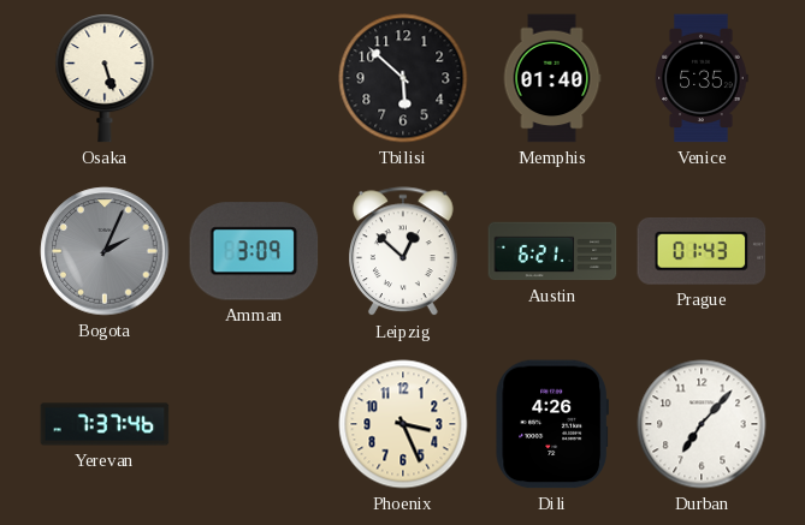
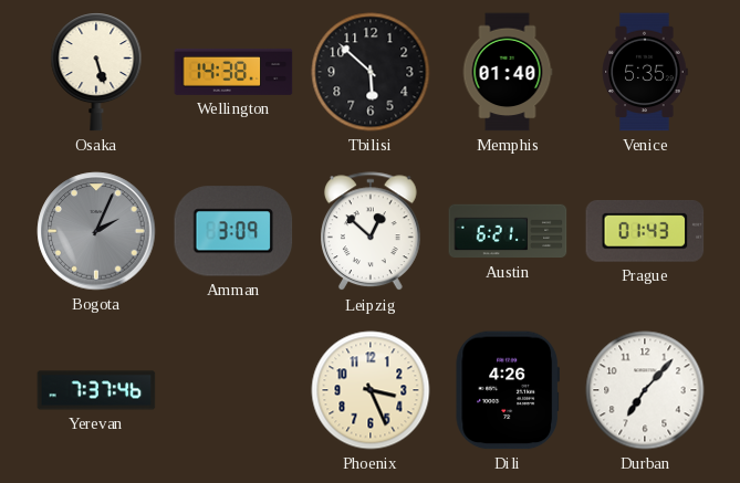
Wellington: none -> 14:38
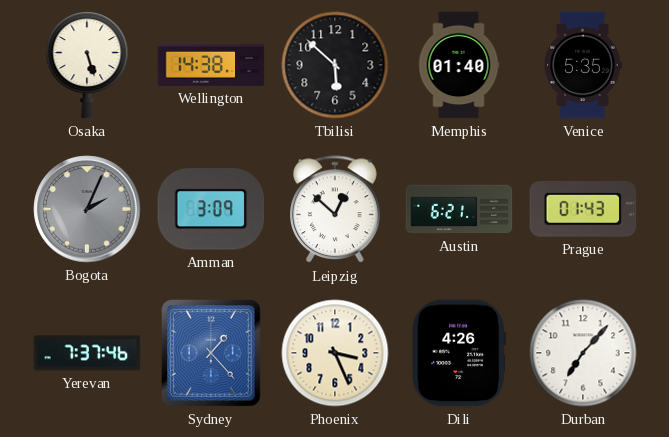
Sydney: none -> 1:23
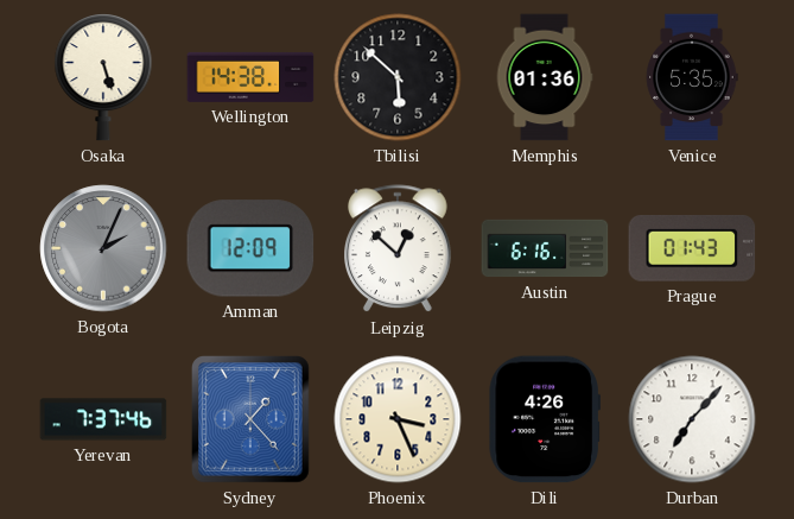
Memphis: 01:40 -> 01:36
Amman: 3:09 -> 12:09
Austin: 6:21 -> 6:16
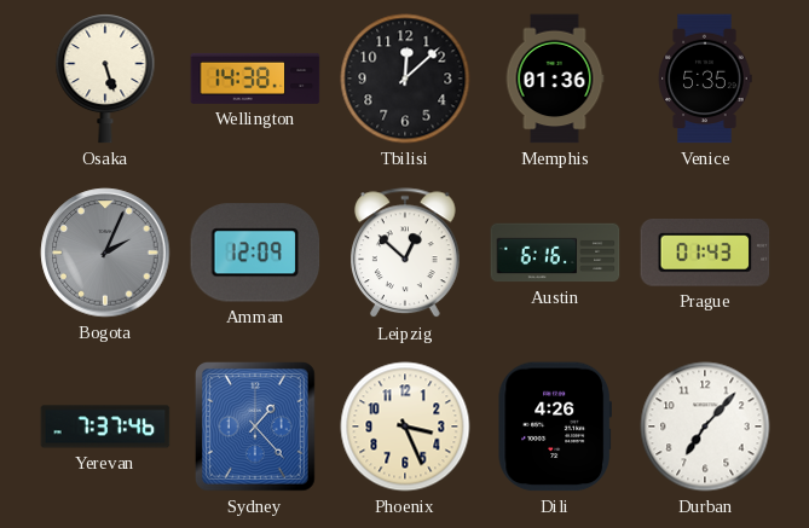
Tbilisi: 5:52 -> 12:08
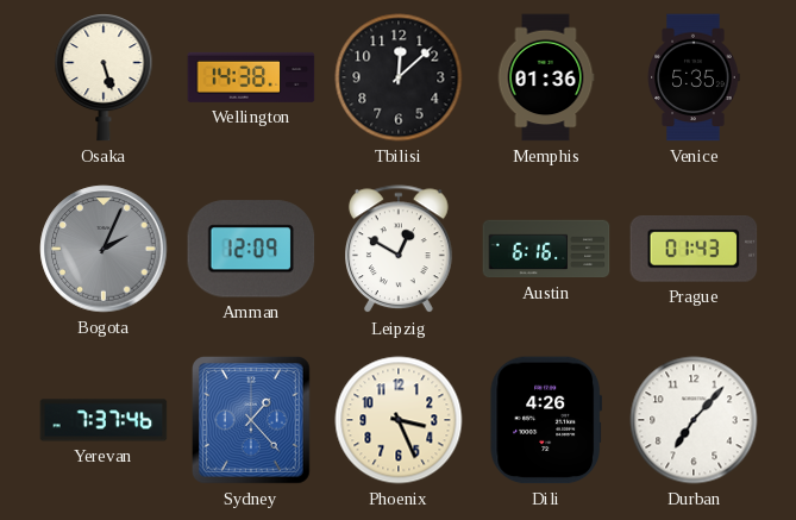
Leipzig: 12:52 -> 12:50
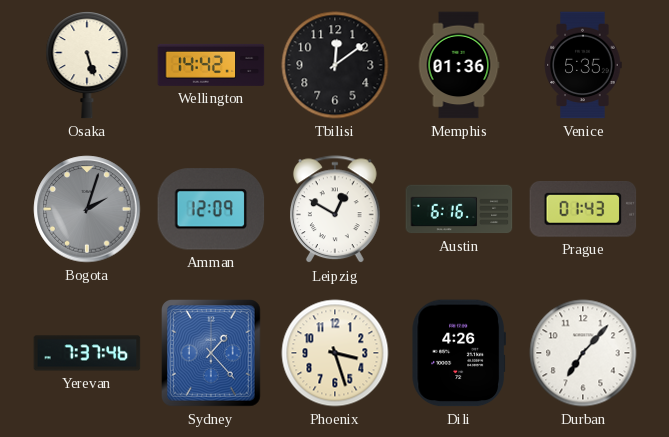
Wellington: 14:38 -> 14:42
Tbilisi: 12:08 -> 12:09
Bogota: 2:04 -> 2:03
Phoenix: 3:26 -> 3:27
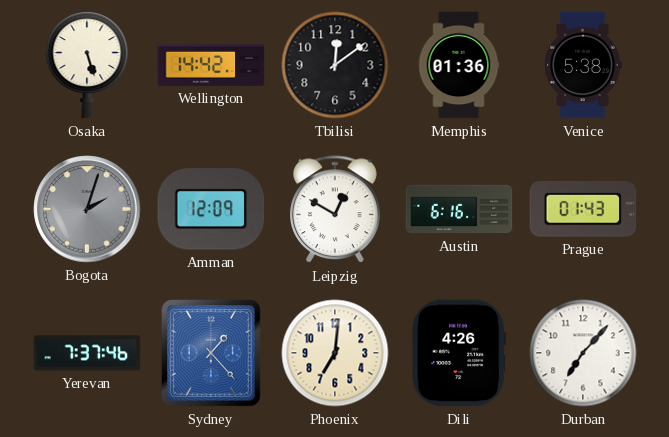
Venice: 5:35 -> 5:38
Phoenix: 3:27 -> 7:01
